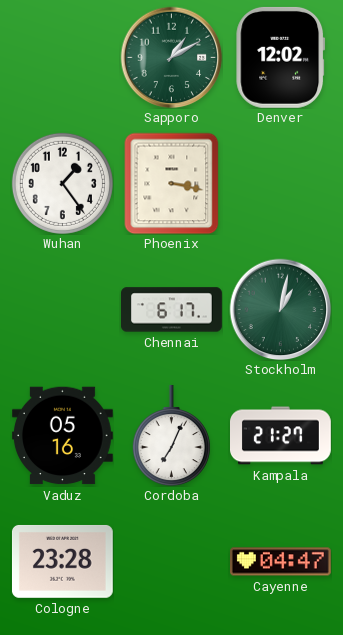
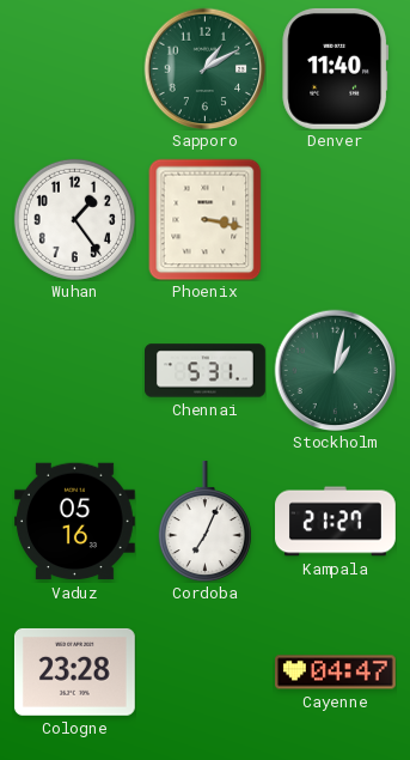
Denver: 12:02 -> 11:40
Chennai: 6:17 -> 5:31
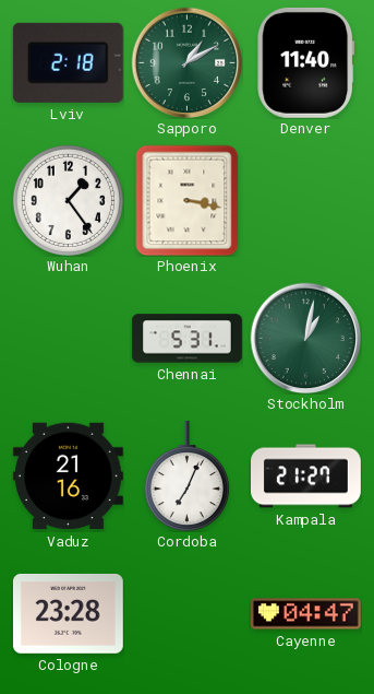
Lviv: none -> 2:18
Vaduz: 05:16 -> 21:16
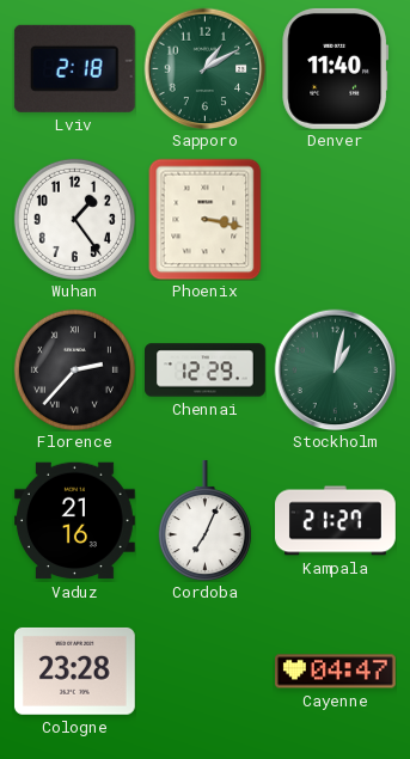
Florence: none -> 2:37
Chennai: 5:31 -> 12:29
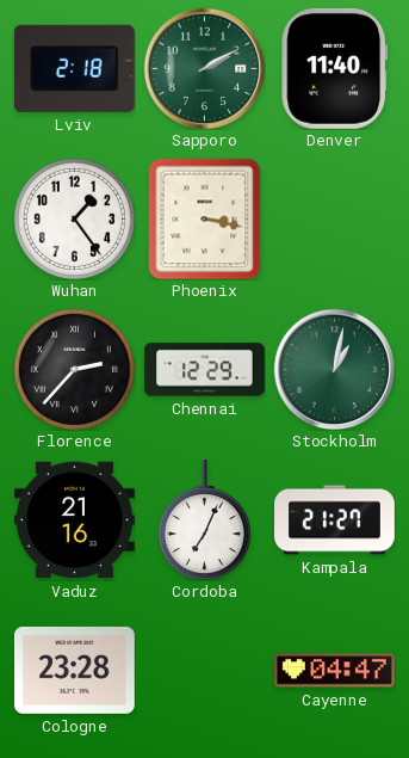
Sapporo: 1:10 -> 2:10
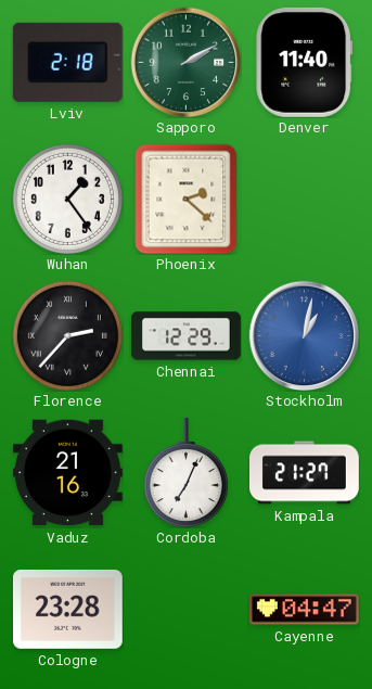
Phoenix: 3:17 -> 2:22
Stockholm dial: green -> blue
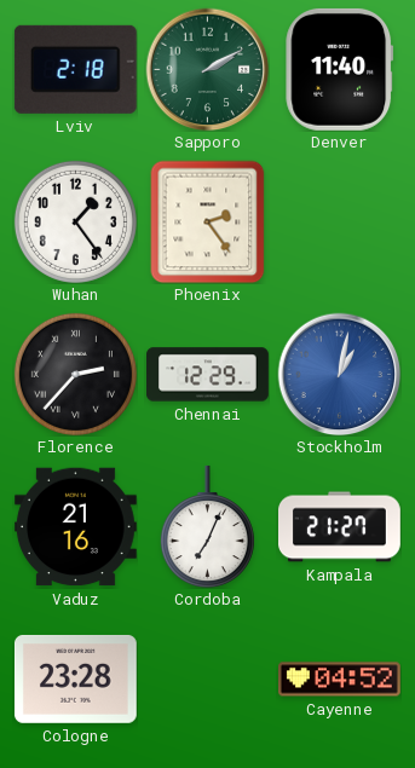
Phoenix: 2:22 -> 2:24
Cayenne: 04:47 -> 04:52
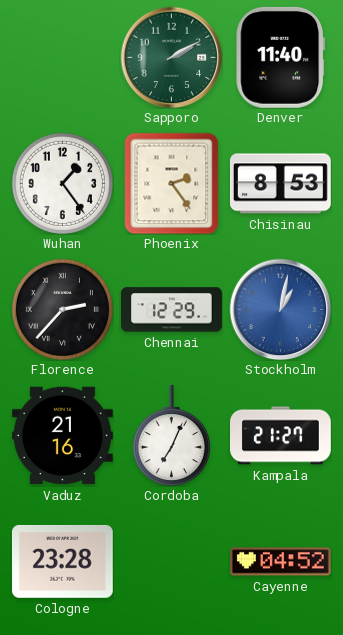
Lviv: 2:18 -> none
Chisinau: none -> 8:53
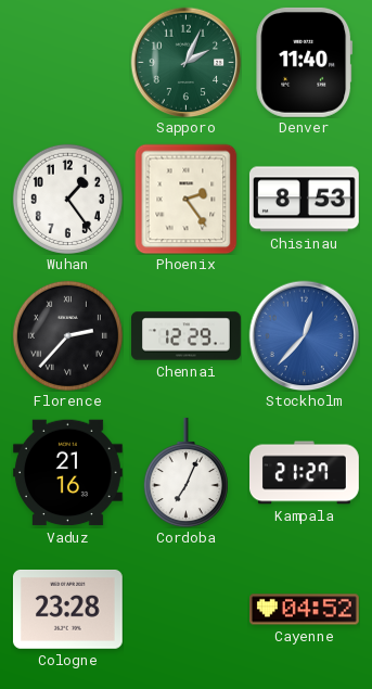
Sapporo: 2:10 -> 2:04
Stockholm: 1:02 -> 12:37
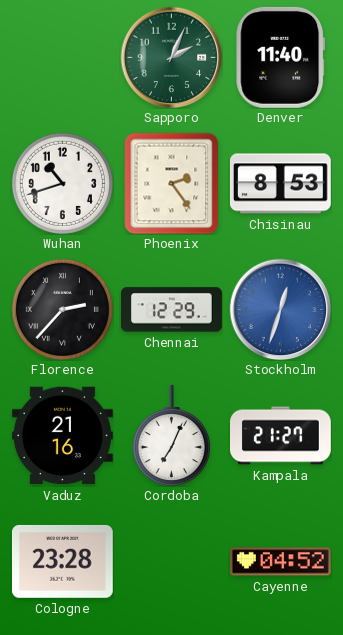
Wuhan: 1:24 -> 10:42
Stockholm: 12:37 -> 12:33
